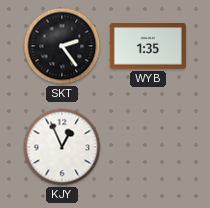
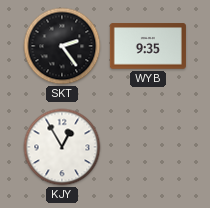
WYB: 1:35 -> 9:35
KJY: 12:56 -> 12:55
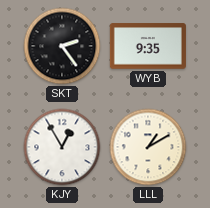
LLL: none -> 1:10
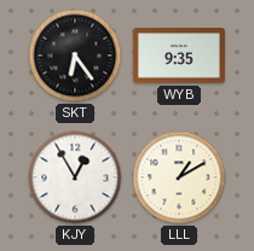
SKT: 2:24 -> 6:24
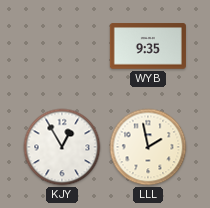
SKT: 6:24 -> none
LLL: 1:10 -> 1:58
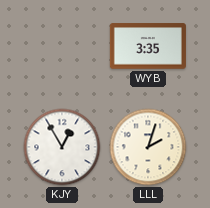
WYB: 9:35 -> 3:35
LLL: 1:58 -> 2:03
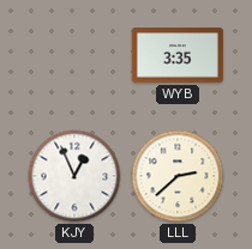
KJY: 12:55 -> 12:56
LLL: 2:03 -> 2:38
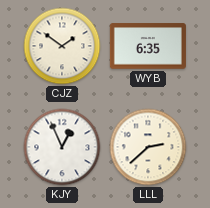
CJZ: none -> 1:51
WYB: 3:35 -> 6:35
